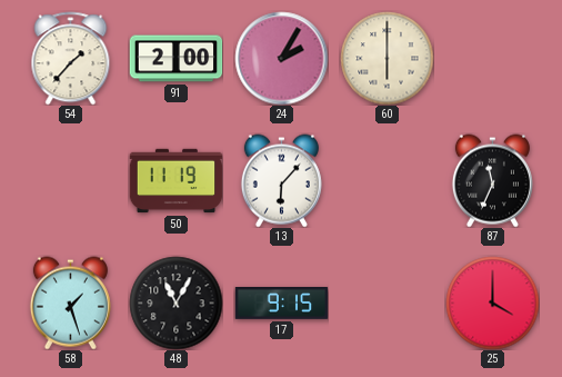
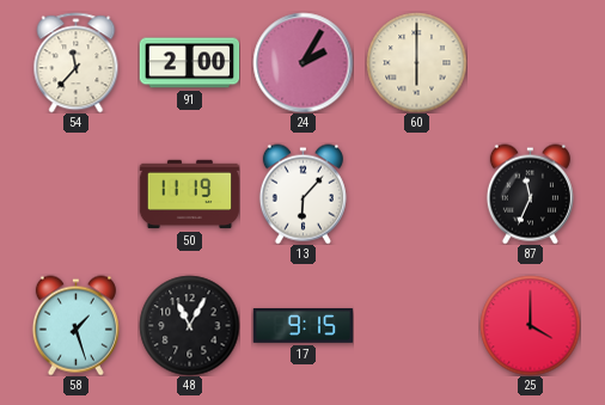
54: 1:37 -> 11:37
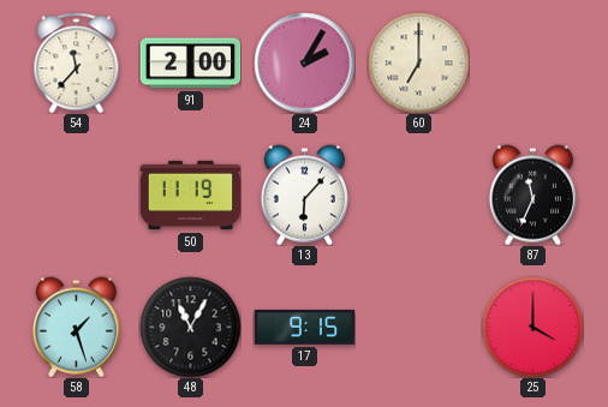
60: 6:00 -> 7:00
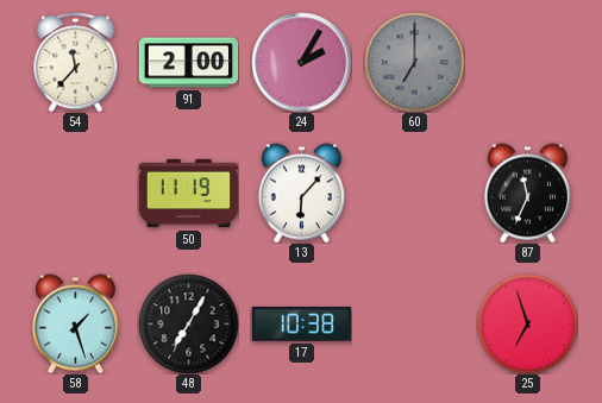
60 dial: cream -> grey
48: 11:05 -> 7:05
17: 9:15 -> 10:38
25: 4:00 -> 6:57
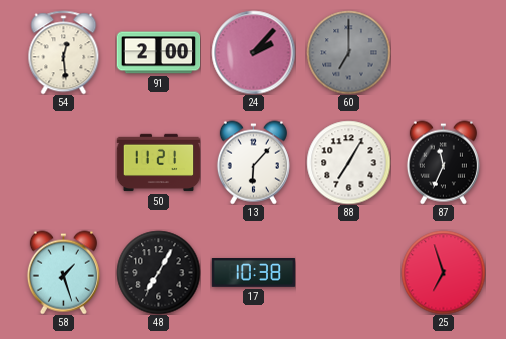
54: 11:37 -> 12:29
24: 2:05 -> 2:07
50: 11:19 -> 11:21
88: none -> 7:05
